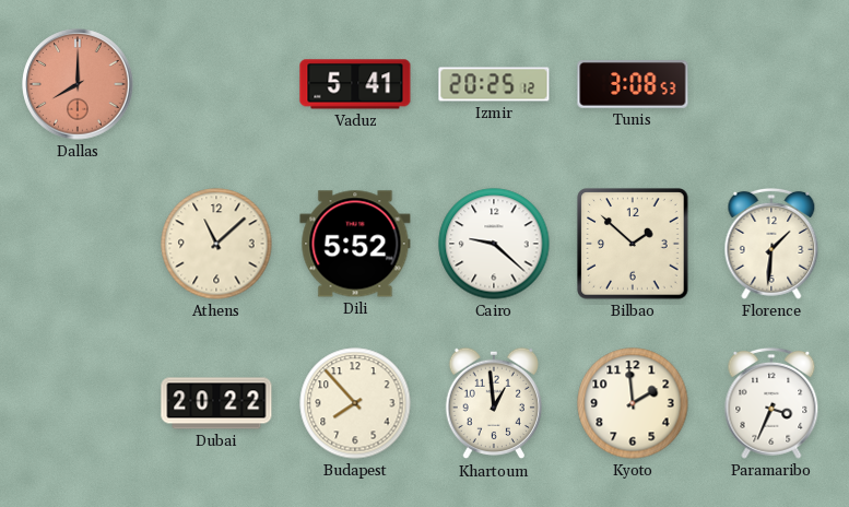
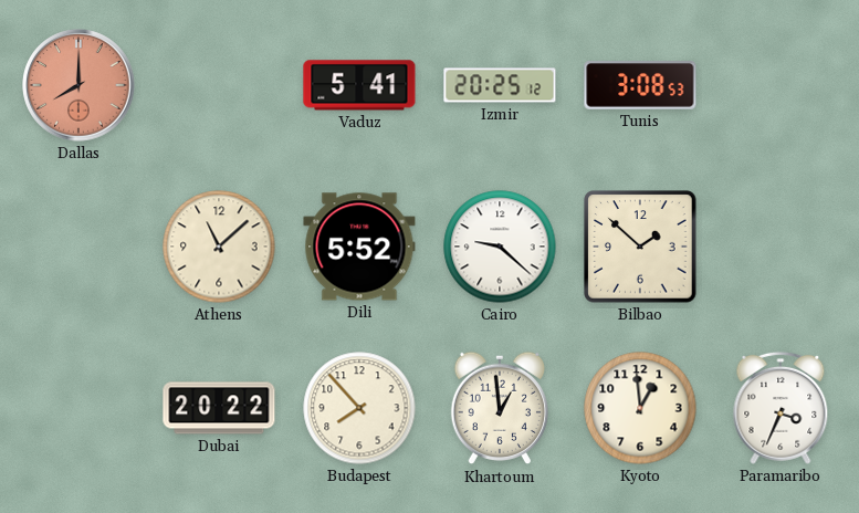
Florence: 1:31 -> none
Kyoto: 1:59 -> 12:59
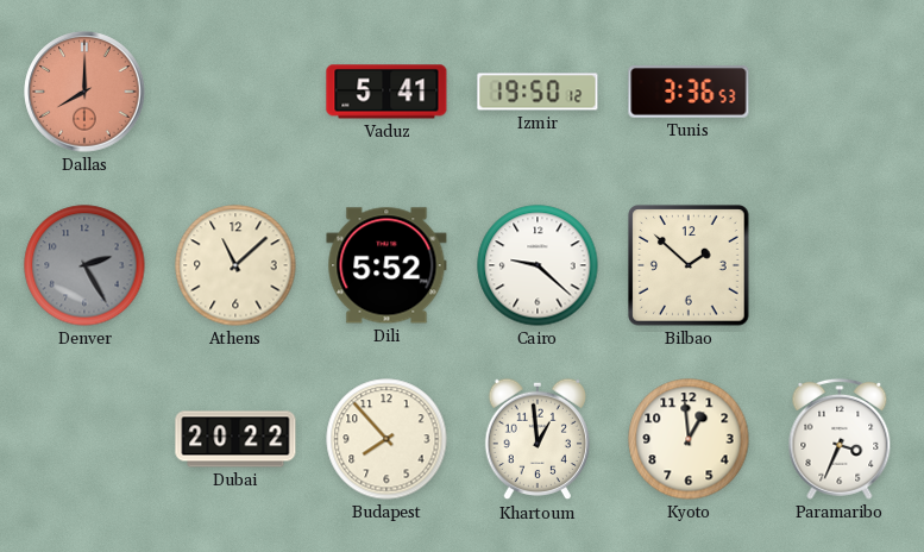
Izmir: 20:25 -> 19:50
Tunis: 3:08 -> 3:36
Denver: none -> 2:25
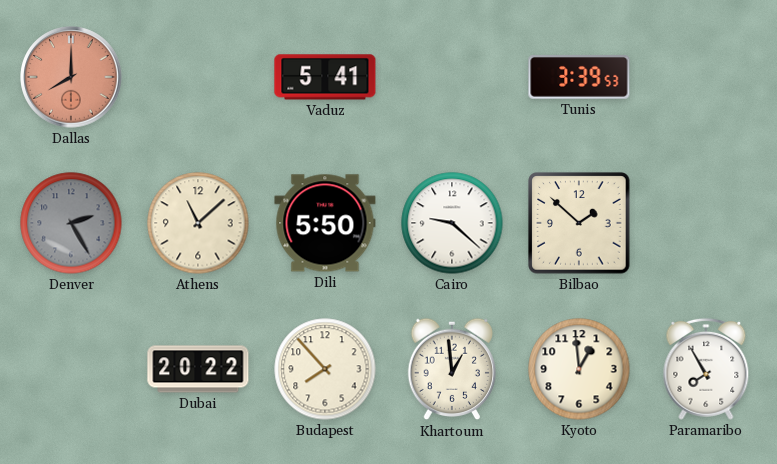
Izmir: 19:50 -> none
Tunis: 3:36 -> 3:39
Dili: 5:52 -> 5:50
Paramaribo: 3:34 -> 7:55
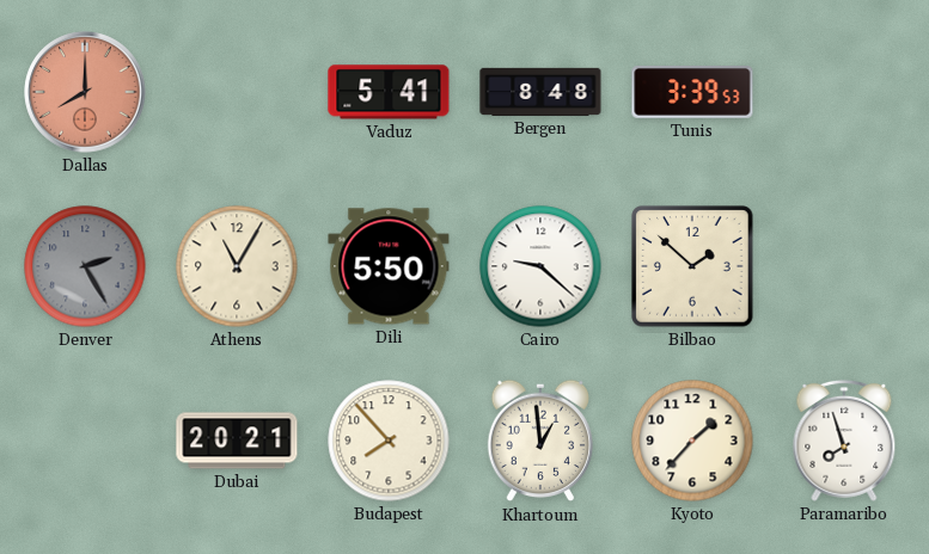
Bergen: none -> 8:48
Athens: 11:08 -> 11:05
Dubai: 20:22 -> 20:21
Kyoto: 12:59 -> 1:37
Paramaribo: 7:55 -> 7:57
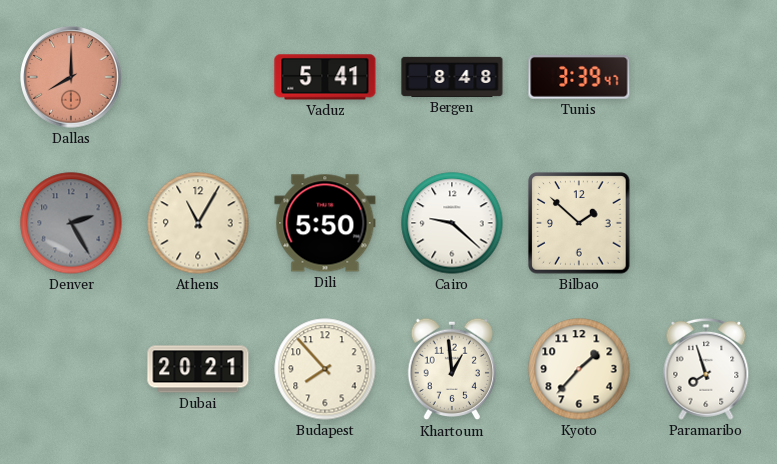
Tunis: 3:39:53 -> 3:39:47
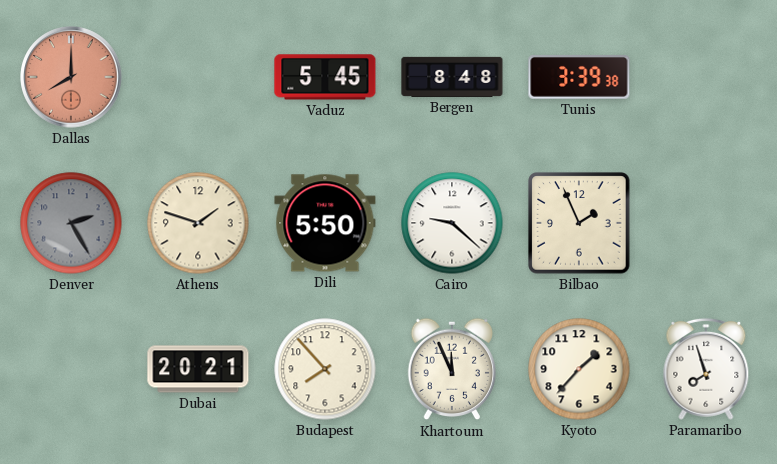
Vaduz: 5:41 -> 5:45
Tunis: 3:39:47 -> 3:39:38
Athens: 11:05 -> 1:48
Bilbao: 1:52 -> 1:56
Khartoum: 12:59 -> 11:56
